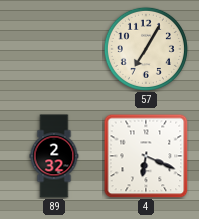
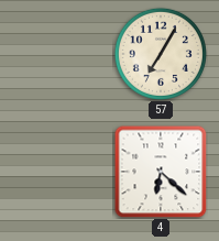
89: 2:32 -> none
4: 6:19 -> 6:22
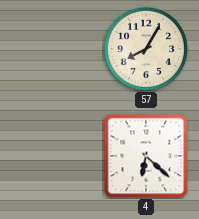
57: 7:05 -> 8:05
